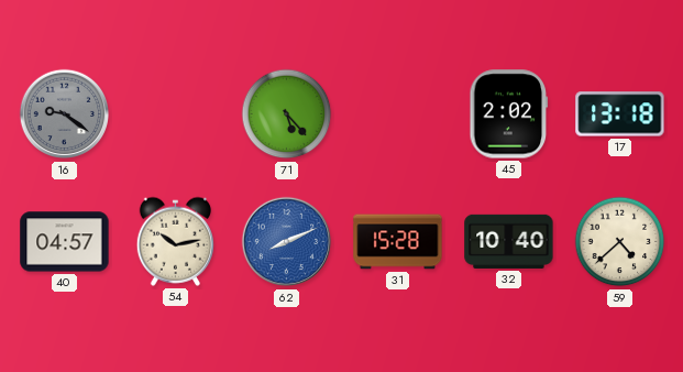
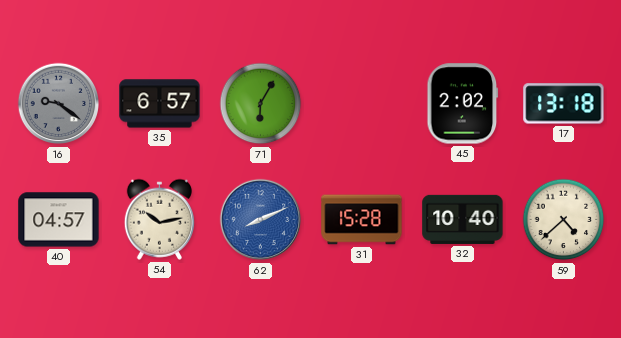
35: none -> 6:57
71: 5:23 -> 6:05
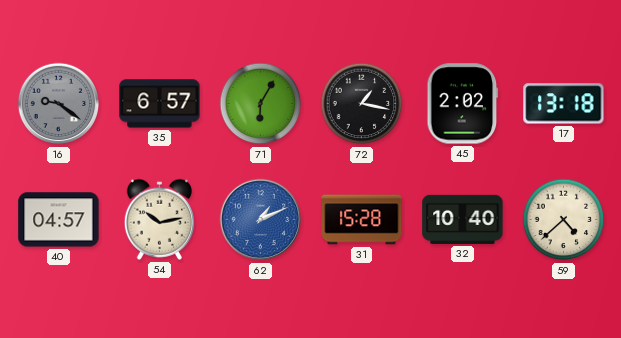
72: none -> 1:17
62: 8:11 -> 1:11
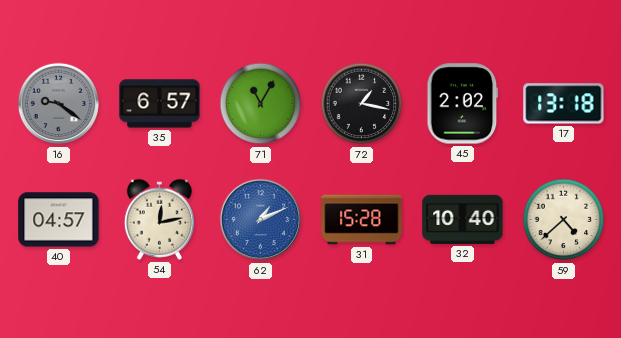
71: 6:05 -> 11:05
54: 10:13 -> 12:13
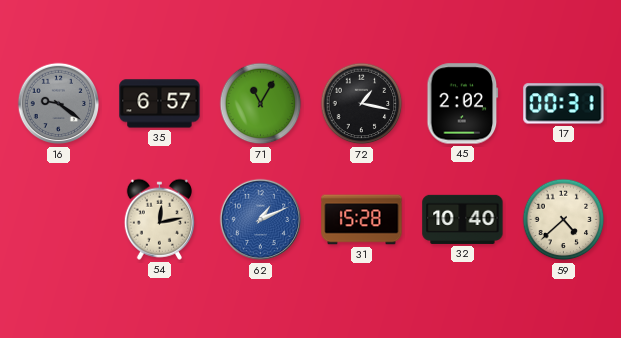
17: 13:18 -> 00:31
40: 04:57 -> none
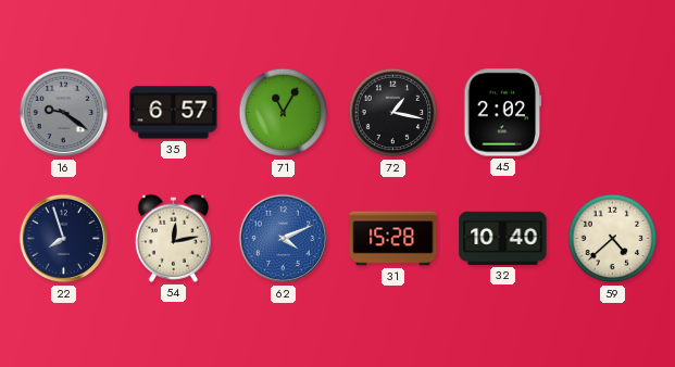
17: 00:31 -> none
22: none -> 7:57
62: 1:11 -> 4:11
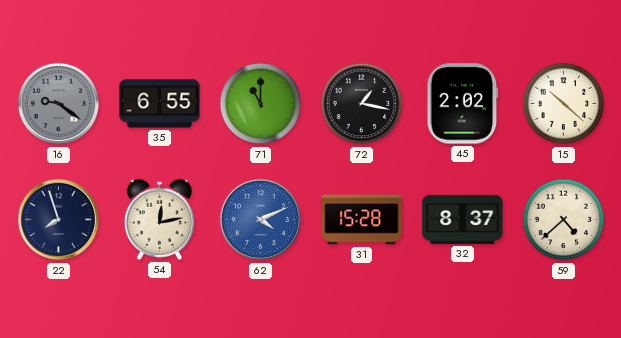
35: 6:57 -> 6:55
71: 11:05 -> 11:00
15: none -> 10:22
32: 10:40 -> 8:37
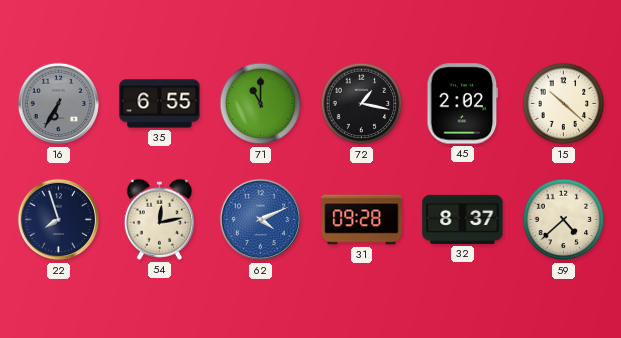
16: 9:21 -> 6:35
31: 15:28 -> 09:28
